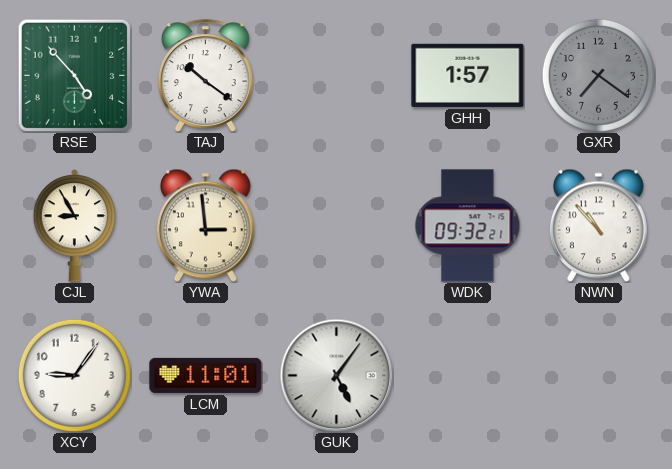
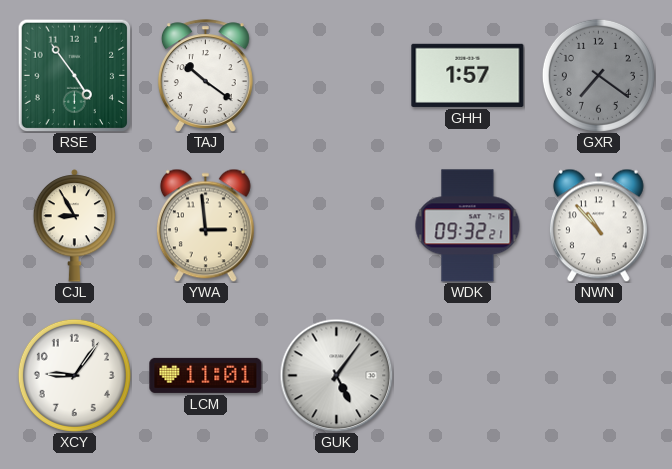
RSE: 4:53 -> 4:54
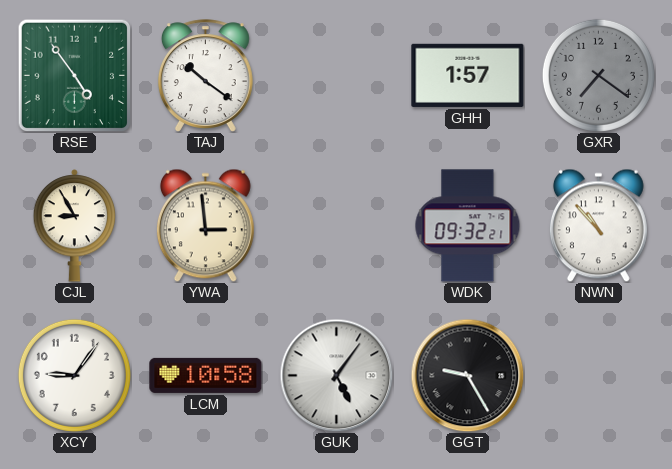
LCM: 11:01 -> 10:58
GGT: none -> 9:25
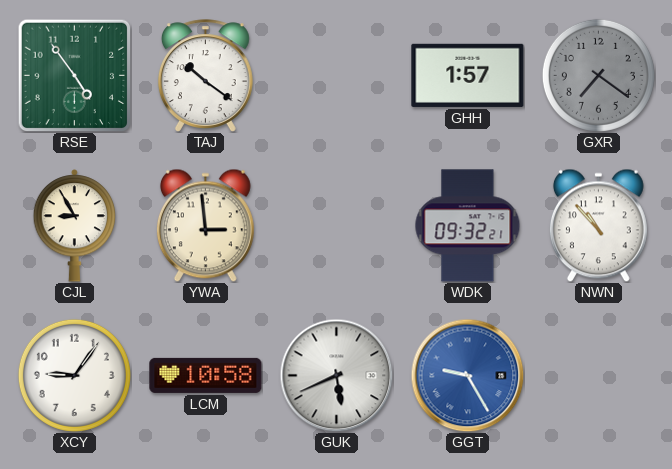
GUK: 5:06 -> 5:41
GGT dial: black -> blue
